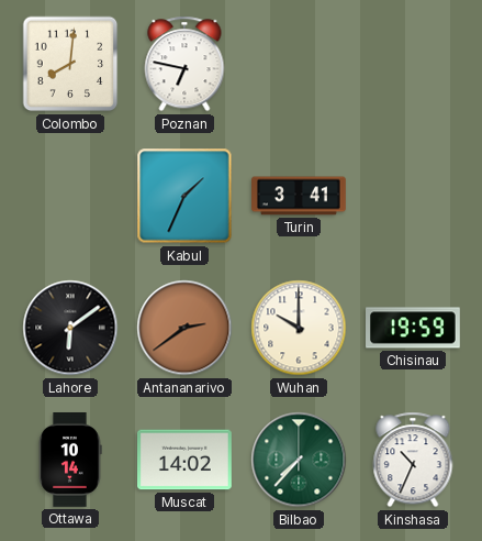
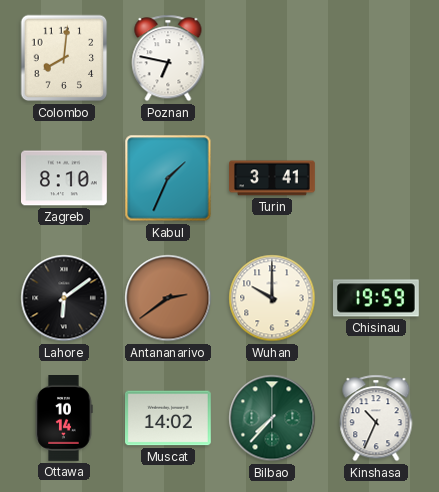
Zagreb: none -> 8:10
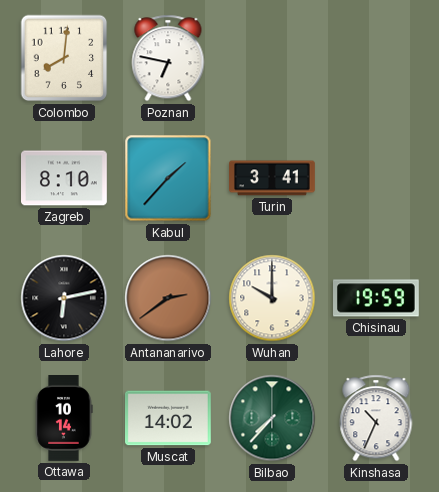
Kabul: 1:34 -> 1:37
Lahore: 6:09 -> 6:13
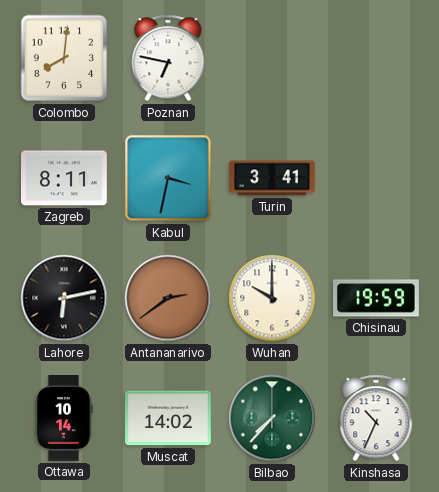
Zagreb: 8:10 -> 8:11
Kabul: 1:37 -> 3:32
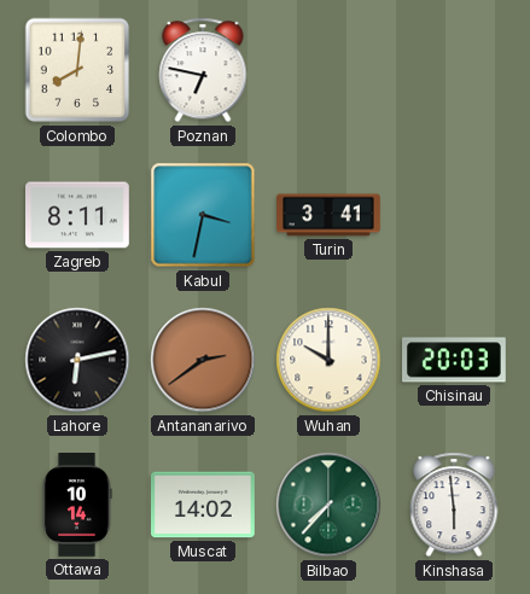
Chisinau: 19:59 -> 20:03
Kinshasa: 10:34 -> 5:59
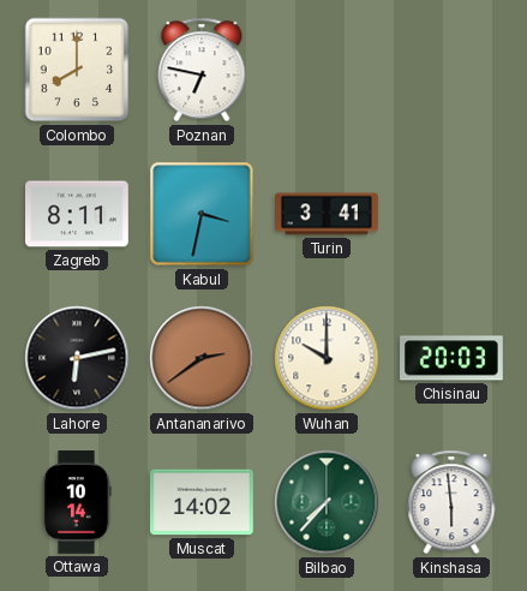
Colombo: 8:01 -> 8:00
